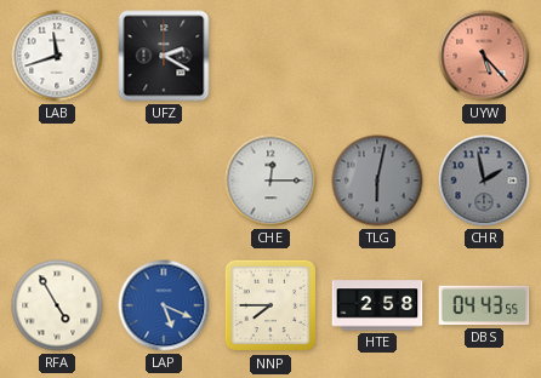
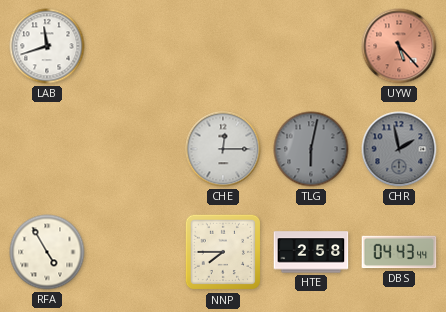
UFZ: 2:20 -> none
LAP: 5:19 -> none
DBS: 04:43:55 -> 04:43:44
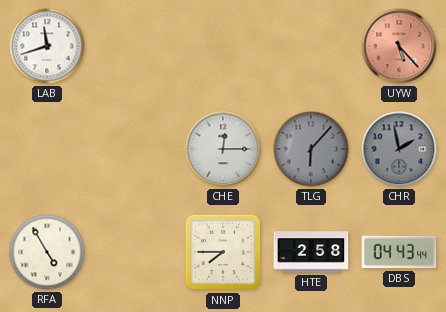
TLG: 6:02 -> 6:07
